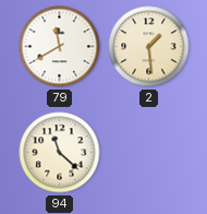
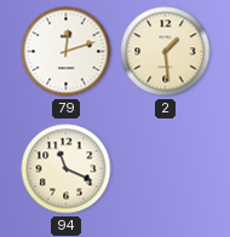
79: 11:40 -> 12:12
94: 11:22 -> 11:19
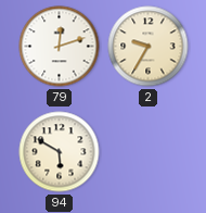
2: 1:29 -> 9:35
94: 11:19 -> 5:50
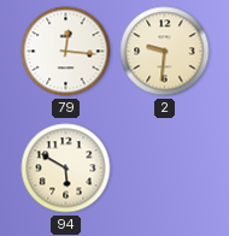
79: 12:12 -> 12:16
2: 9:35 -> 9:31
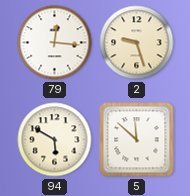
2: 9:31 -> 9:27
5: none -> 11:52
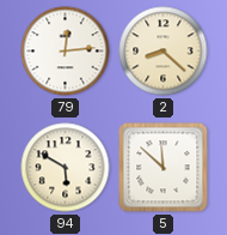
79: 12:16 -> 12:14
2: 9:27 -> 8:22
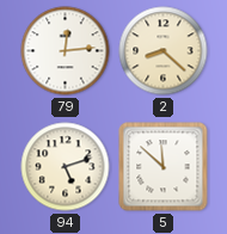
94: 5:50 -> 5:12
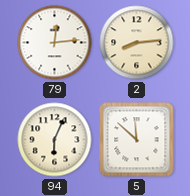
2: 8:22 -> 8:14
94: 5:12 -> 6:04
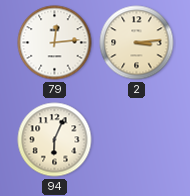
2: 8:14 -> 3:14
5: 11:52 -> none
